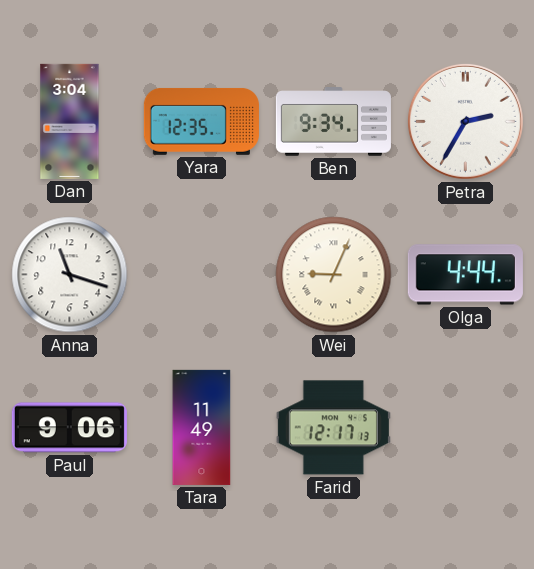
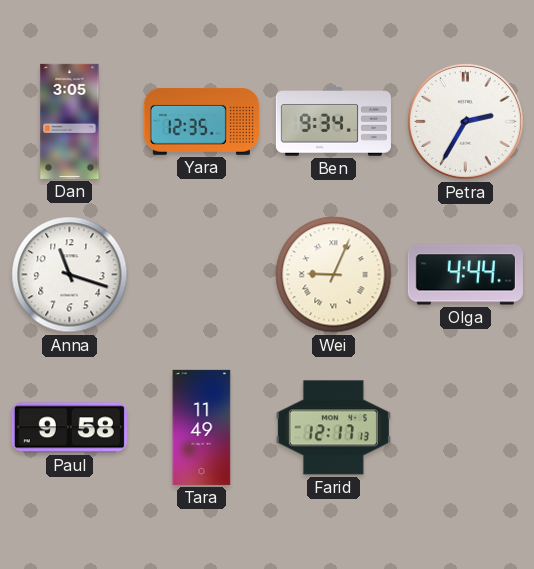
Dan: 3:04 -> 3:05
Paul: 9:06 -> 9:58
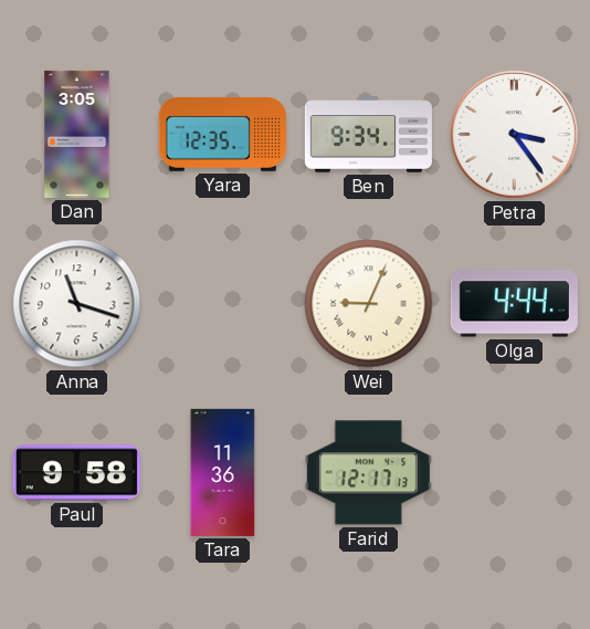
Petra: 2:35 -> 3:24
Tara: 11:49 -> 11:36
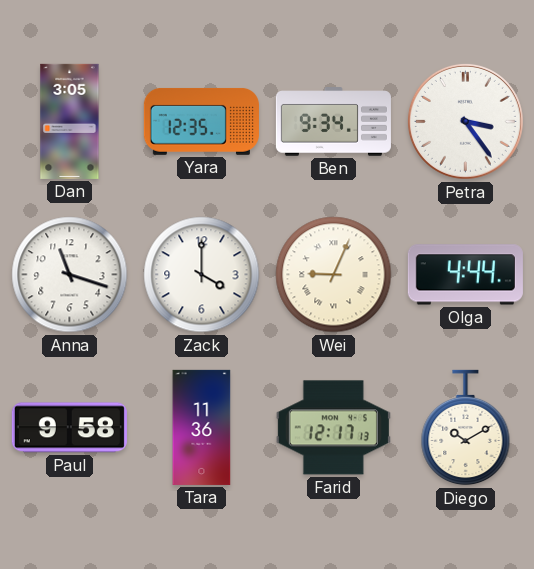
Zack: none -> 4:00
Diego: none -> 10:10
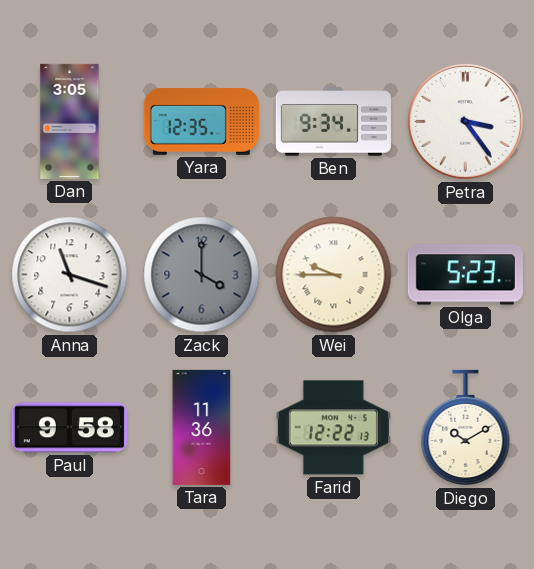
Zack dial: white -> grey
Wei: 9:04 -> 9:45
Olga: 4:44 -> 5:23
Farid: 12:17 -> 12:22
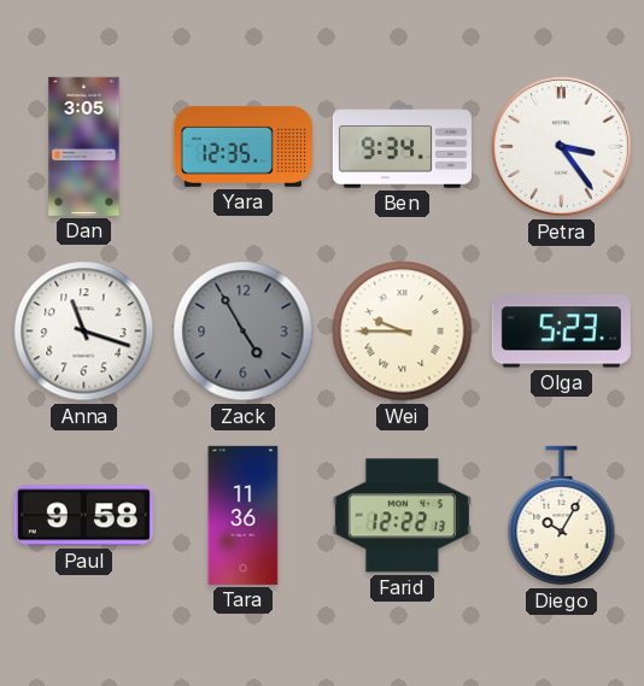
Zack: 4:00 -> 4:55
Diego: 10:10 -> 10:05
